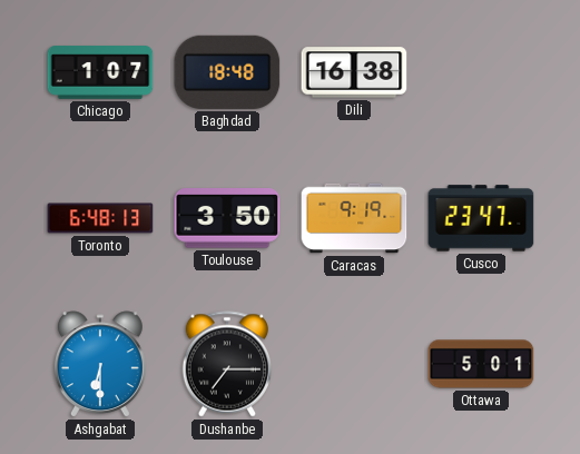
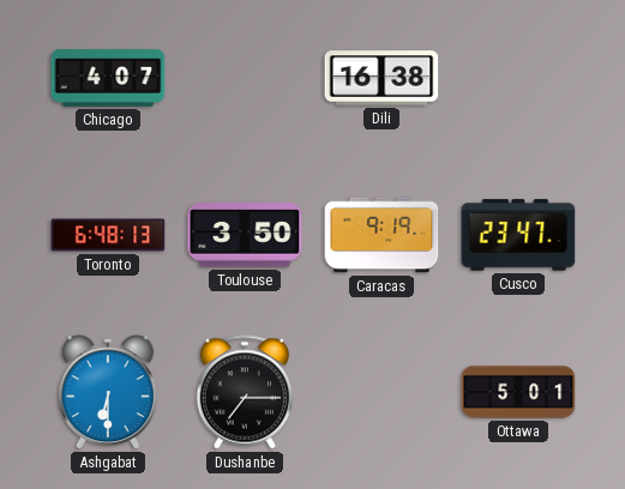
Chicago: 1:07 -> 4:07
Baghdad: 18:48 -> none
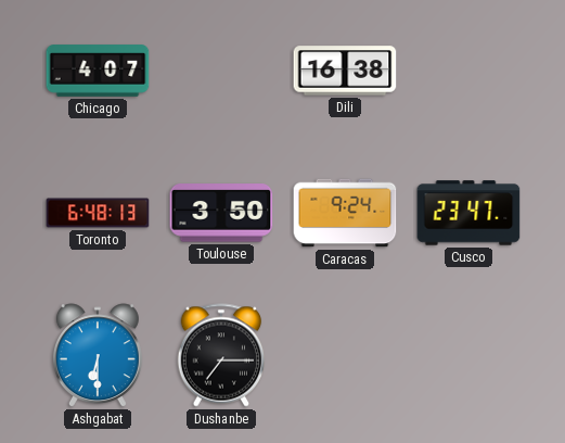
Caracas: 9:19 -> 9:24
Ottawa: 5:01 -> none
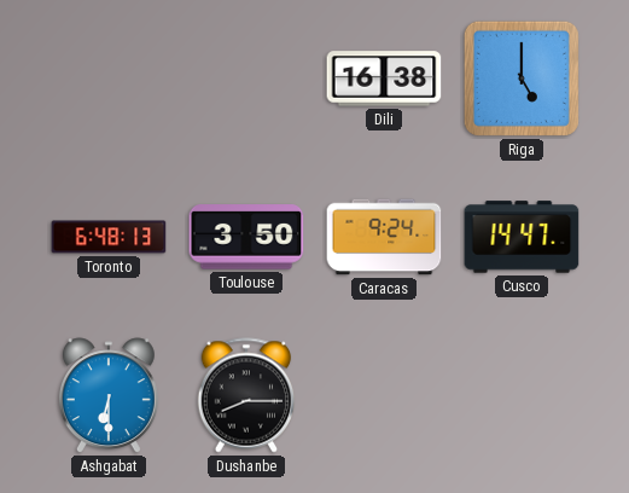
Chicago: 4:07 -> none
Riga: none -> 5:00
Cusco: 23:47 -> 14:47
Dushanbe: 7:15 -> 8:15
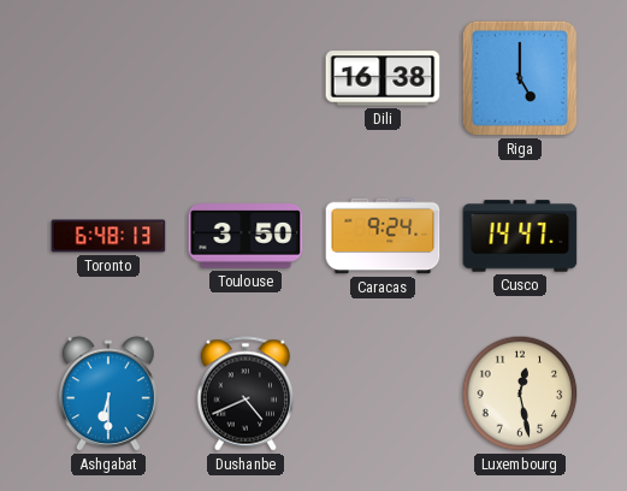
Dushanbe: 8:15 -> 4:41
Luxembourg: none -> 12:28
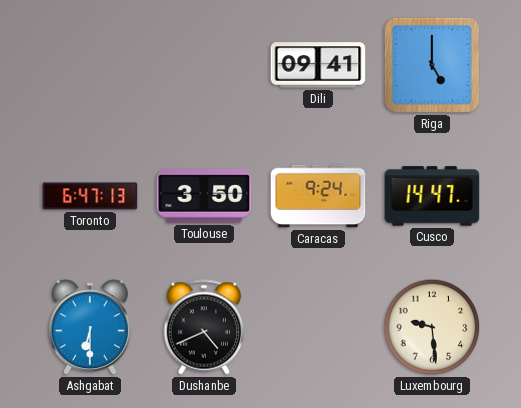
Dili: 16:38 -> 09:41
Toronto: 6:48 -> 6:47
Luxembourg: 12:28 -> 9:29
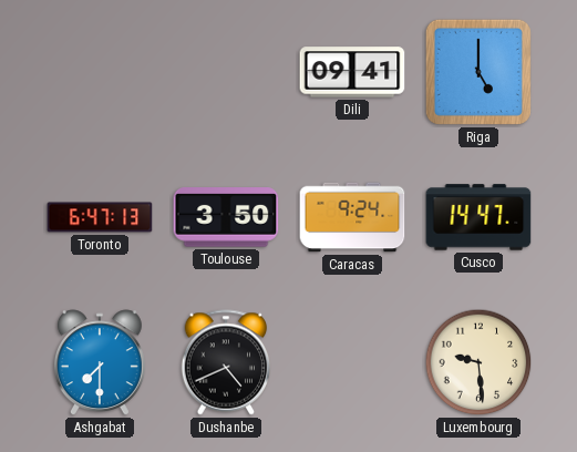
Ashgabat: 6:30 -> 7:30
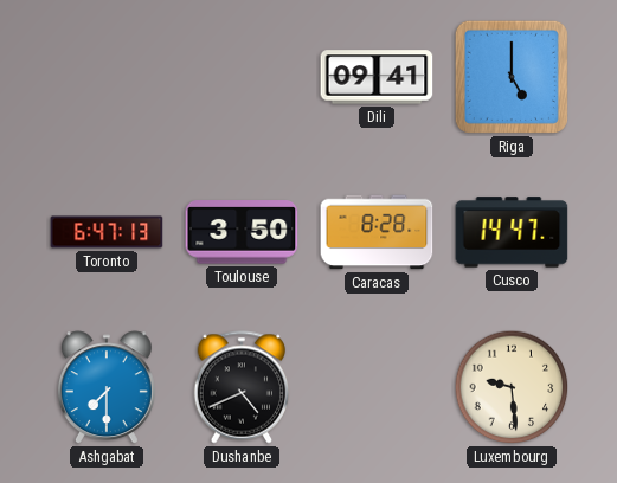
Caracas: 9:24 -> 8:28
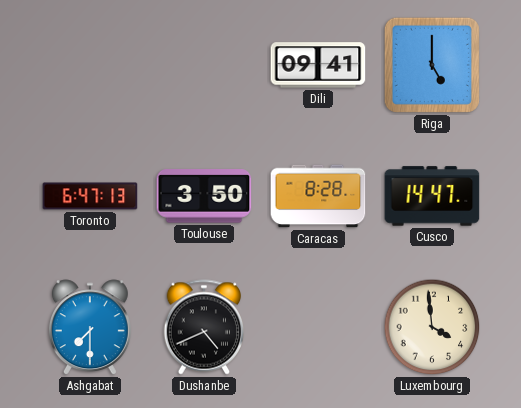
Luxembourg: 9:29 -> 3:59
